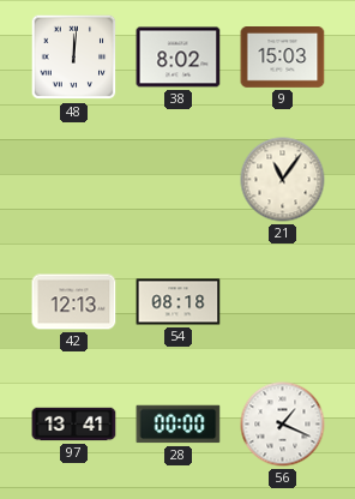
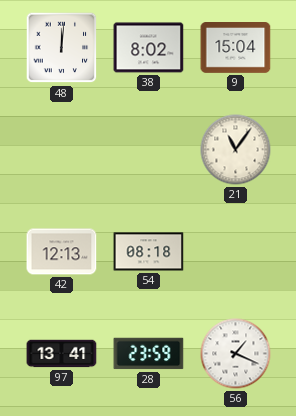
9: 15:03 -> 15:04
28: 00:00 -> 23:59
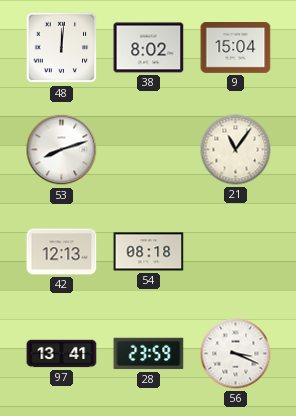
53: none -> 8:12
56: 1:19 -> 3:19
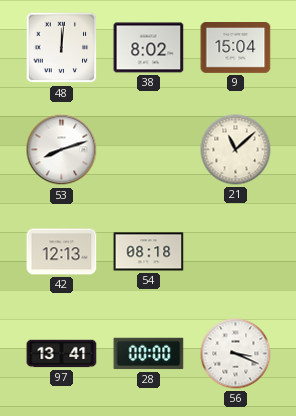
21: 11:06 -> 11:08
28: 23:59 -> 00:00
